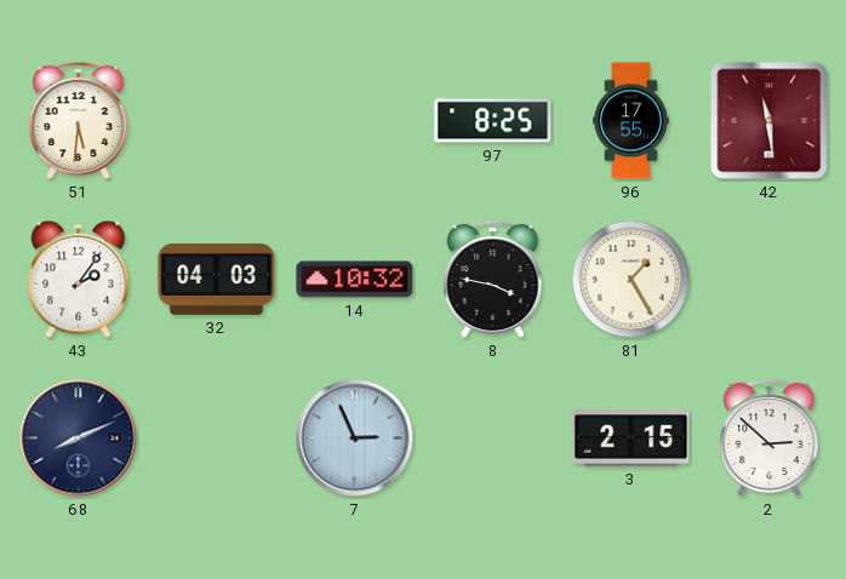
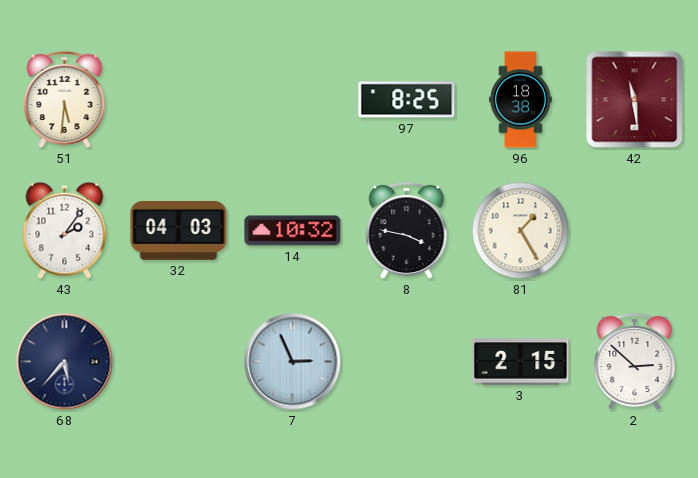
96: 17:55 -> 18:38
68: 8:11 -> 5:37
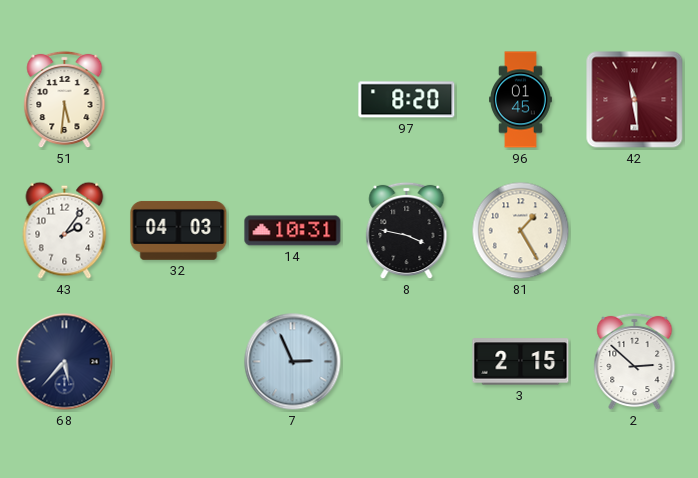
97: 8:25 -> 8:20
96: 18:38 -> 01:45
14: 10:32 -> 10:31
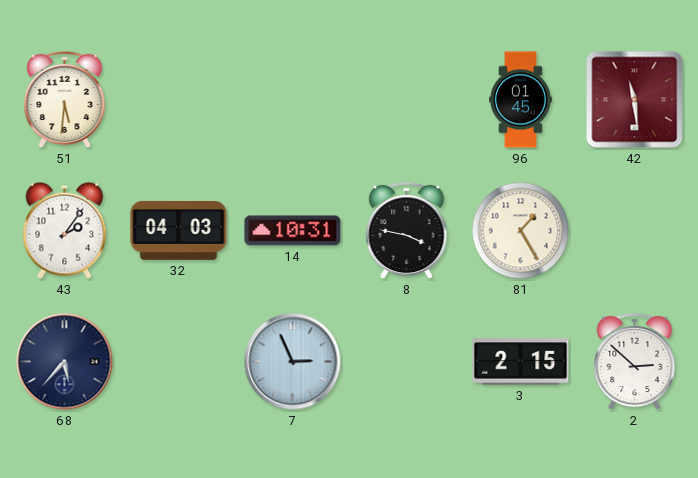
97: 8:20 -> none
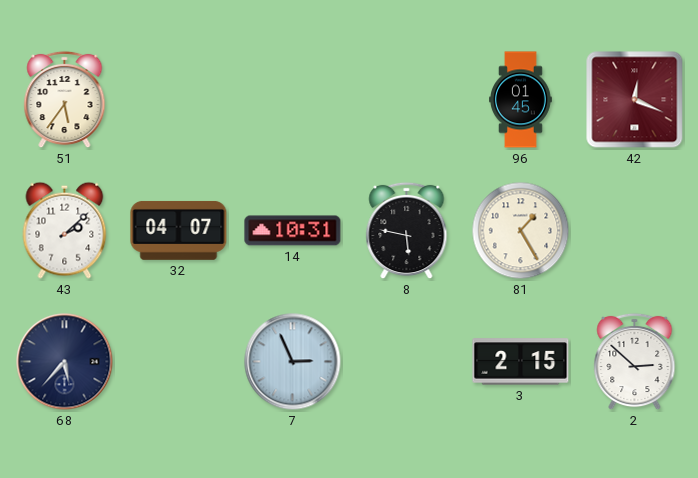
51: 5:31 -> 5:36
42: 11:29 -> 12:19
43: 2:06 -> 2:08
32: 04:03 -> 04:07
8: 3:47 -> 5:47
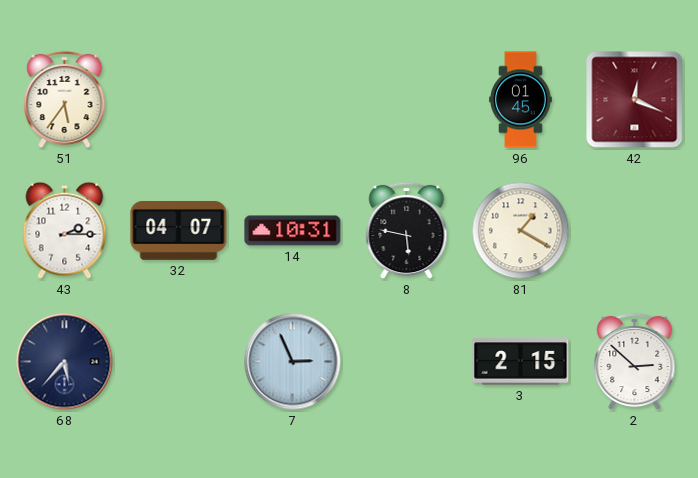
43: 2:08 -> 2:15
81: 1:25 -> 1:20
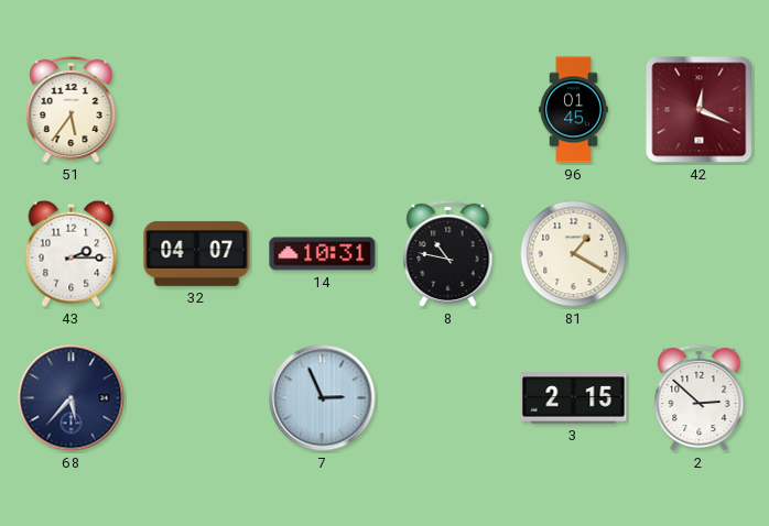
8: 5:47 -> 10:47
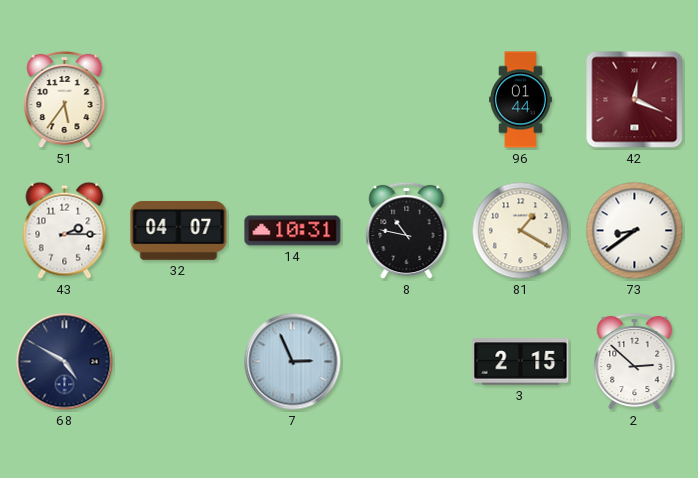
96: 01:45 -> 01:44
73: none -> 8:39
68: 5:37 -> 4:50
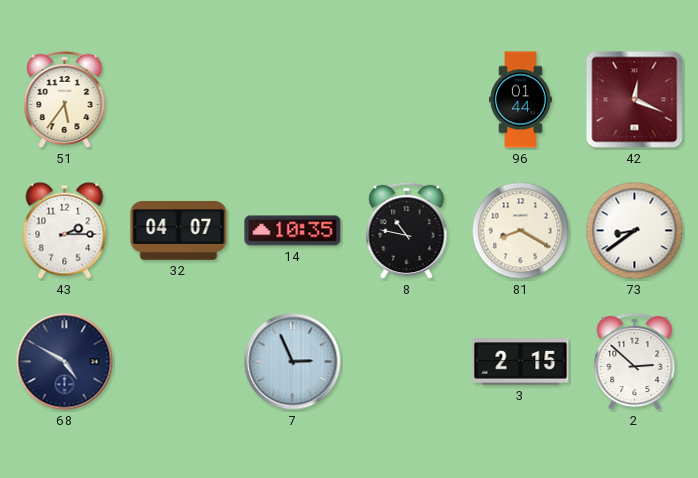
14: 10:31 -> 10:35
81: 1:20 -> 8:20
